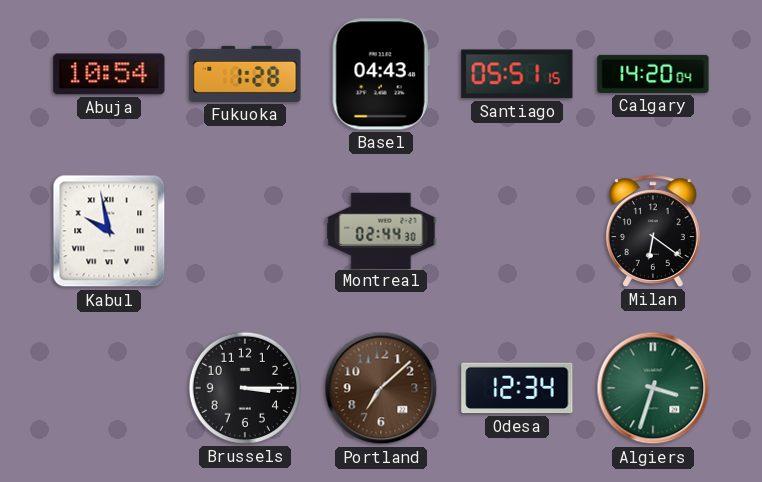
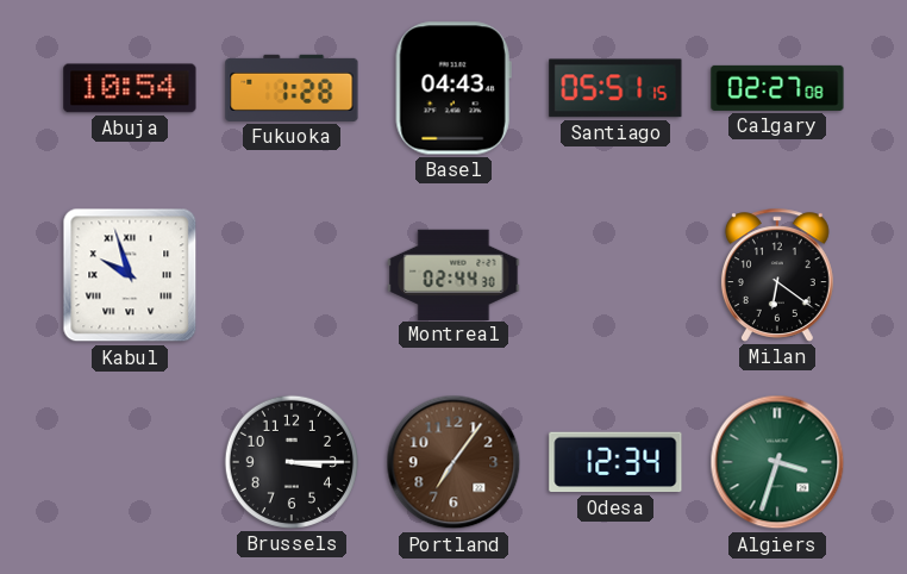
Calgary: 14:20 -> 02:27
Kabul: 9:58 -> 9:57
Portland: 7:08 -> 7:06
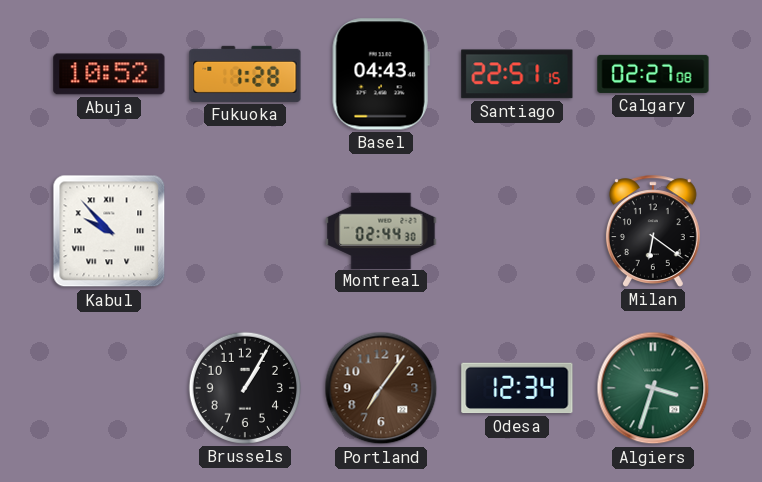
Abuja: 10:54 -> 10:52
Santiago: 05:51 -> 22:51
Kabul: 9:57 -> 9:53
Brussels: 3:15 -> 1:05
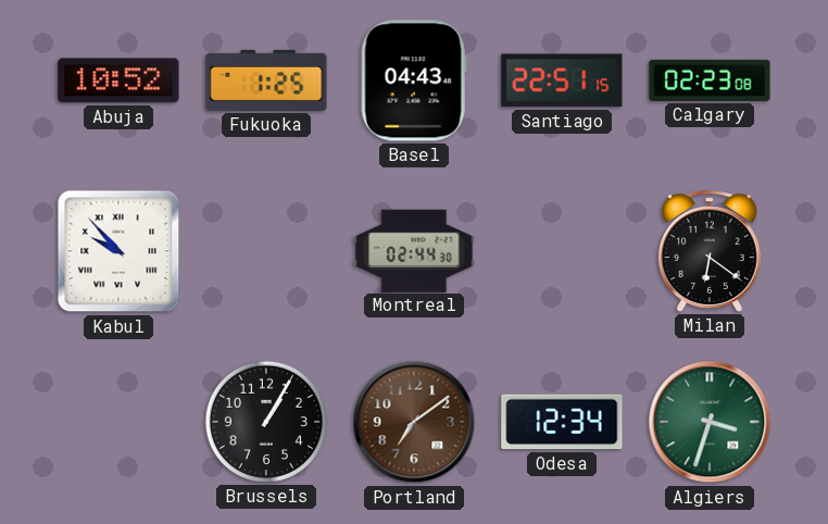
Fukuoka: 1:28 -> 1:25
Calgary: 02:27 -> 02:23
Portland: 7:06 -> 7:09
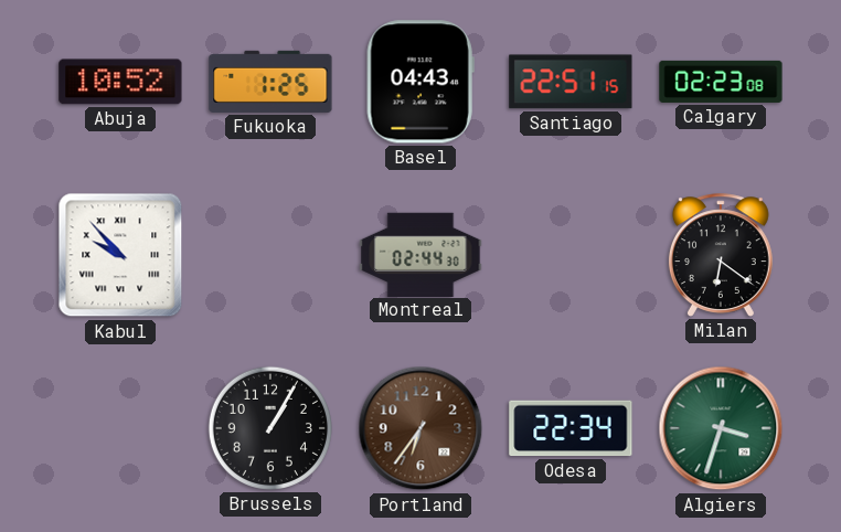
Portland: 7:09 -> 6:36
Odesa: 12:34 -> 22:34
